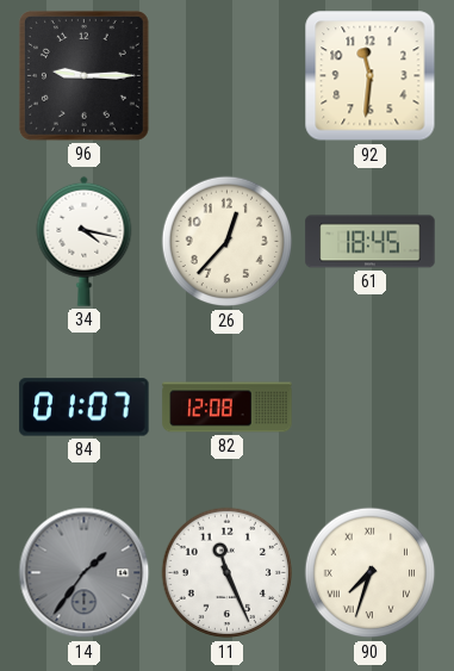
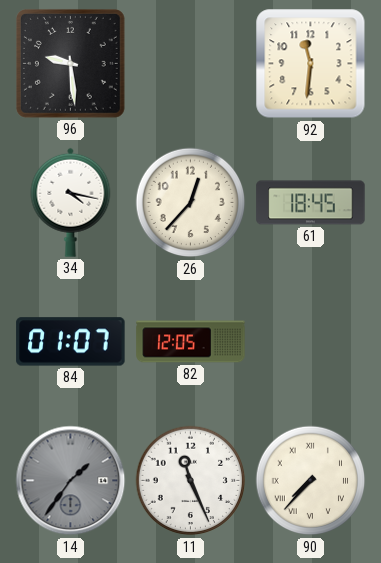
96: 9:15 -> 9:29
82: 12:08 -> 12:05
90: 7:33 -> 7:37
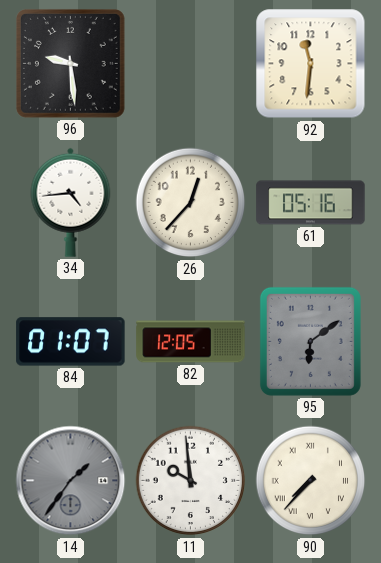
34: 4:17 -> 4:44
61: 18:45 -> 05:16
95: none -> 6:09
11: 11:26 -> 9:59
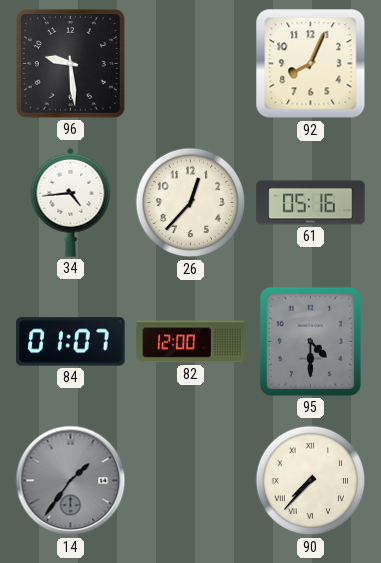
92: 11:31 -> 8:04
82: 12:05 -> 12:00
95: 6:09 -> 4:30
11: 9:59 -> none
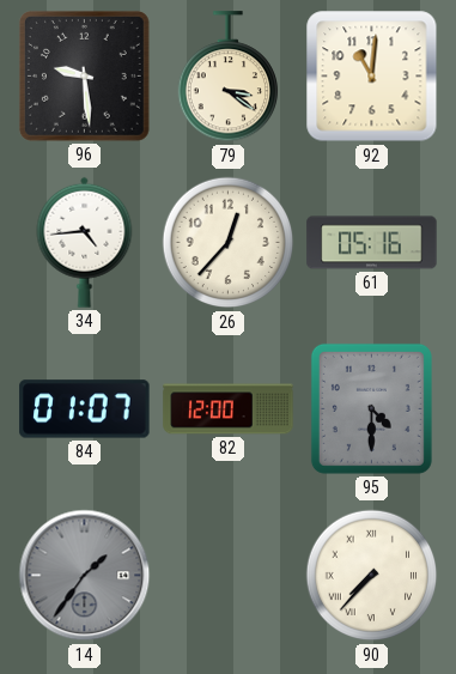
79: none -> 3:21
92: 8:04 -> 11:01
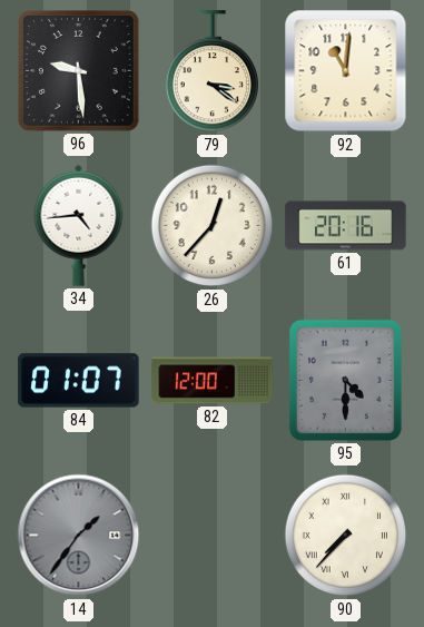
61: 05:16 -> 20:16
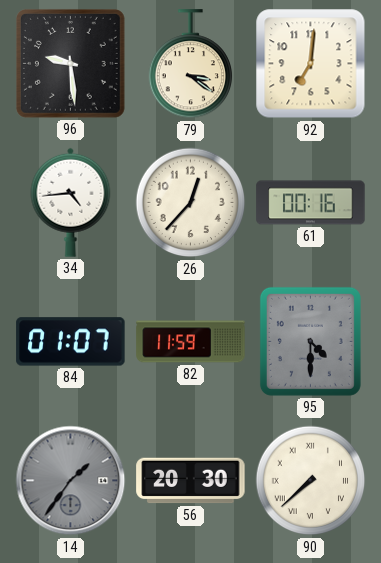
92: 11:01 -> 7:01
61: 20:16 -> 00:16
82: 12:00 -> 11:59
56: none -> 20:30
90: 7:37 -> 7:38
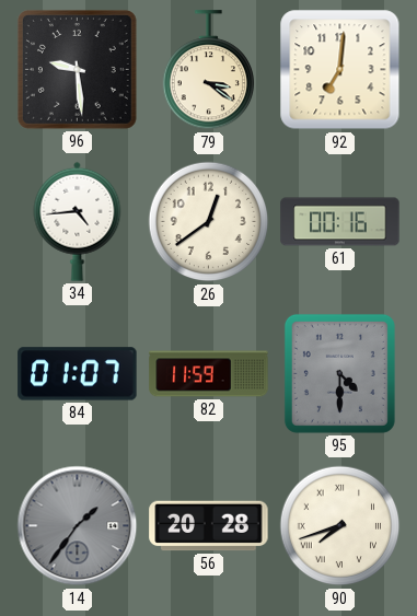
26: 12:37 -> 12:39
56: 20:30 -> 20:28
90: 7:38 -> 7:42
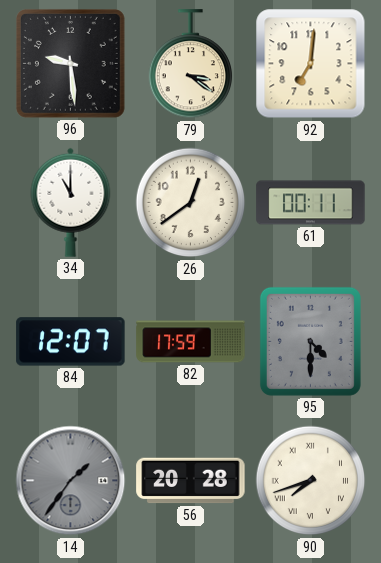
34: 4:44 -> 11:00
61: 00:16 -> 00:11
84: 01:07 -> 12:07
82: 11:59 -> 17:59
